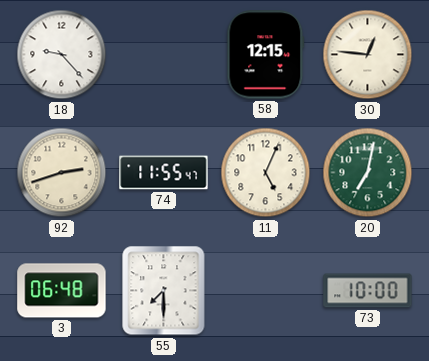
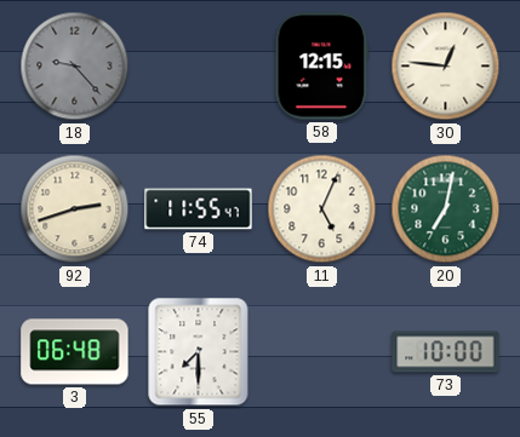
18 dial: white -> grey
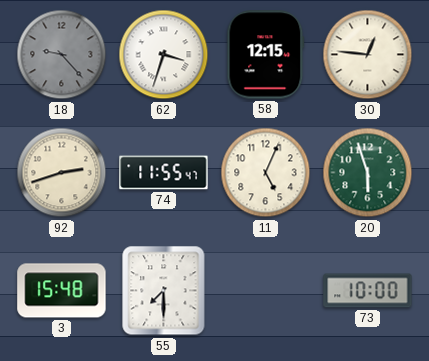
62: none -> 3:33
20: 7:02 -> 5:57
3: 06:48 -> 15:48
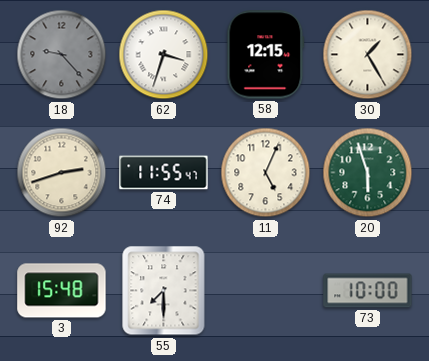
30: 12:46 -> 1:25
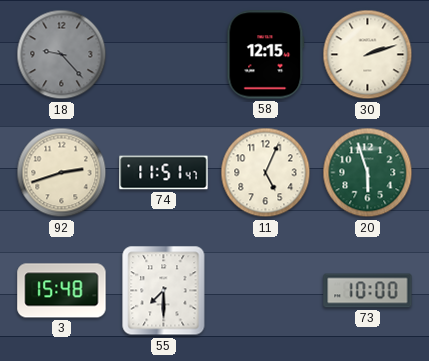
62: 3:33 -> none
30: 1:25 -> 2:12
74: 11:55 -> 11:51
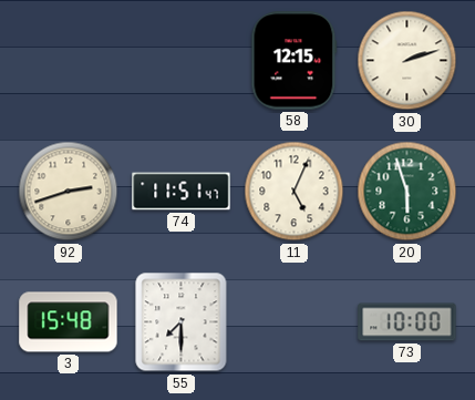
18: 9:23 -> none
